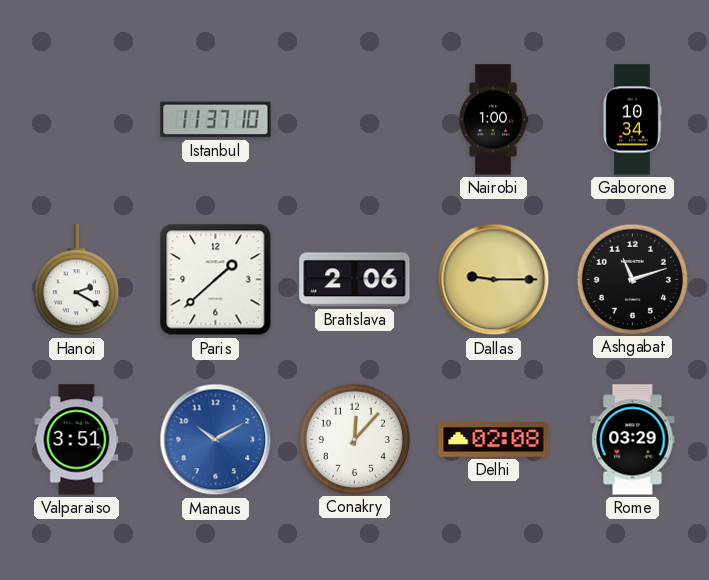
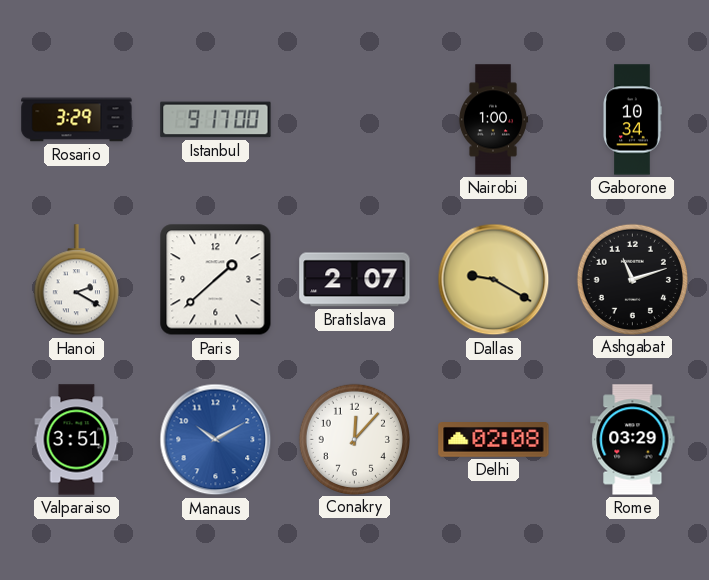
Rosario: none -> 3:29
Istanbul: 11:37 -> 9:17
Bratislava: 2:06 -> 2:07
Dallas: 9:15 -> 9:20
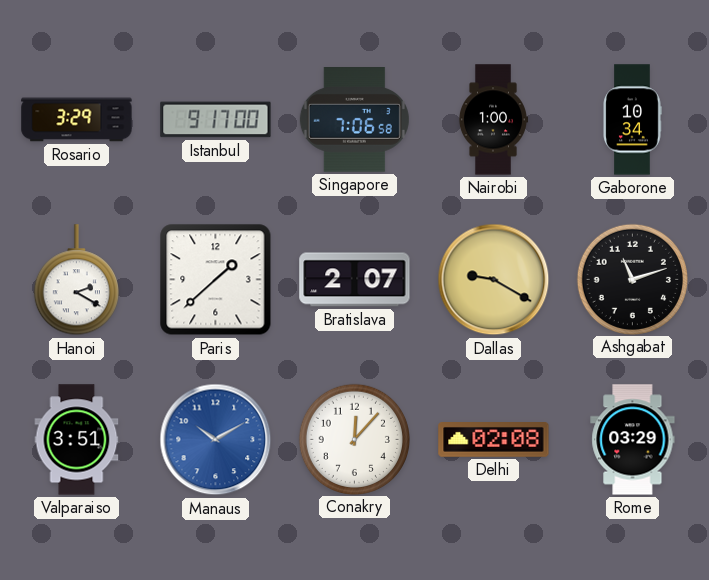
Singapore: none -> 7:06
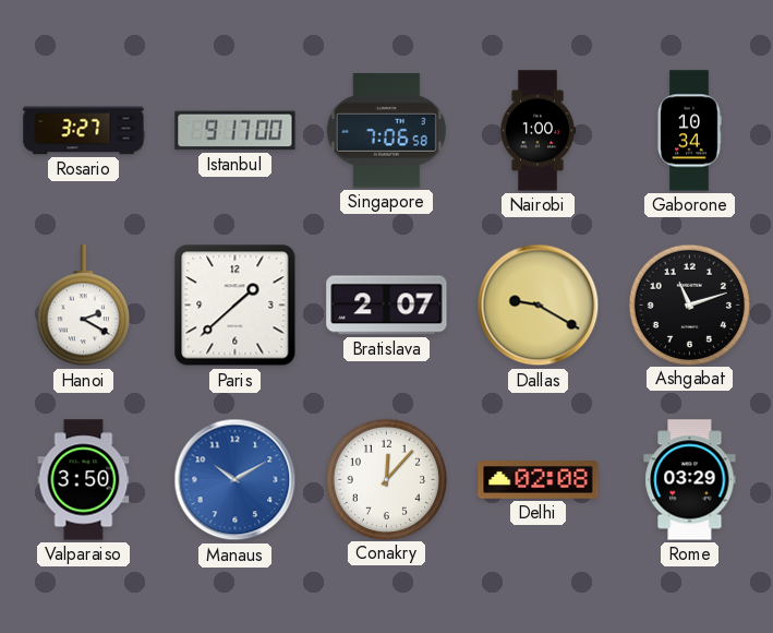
Rosario: 3:29 -> 3:27
Valparaiso: 3:51 -> 3:50
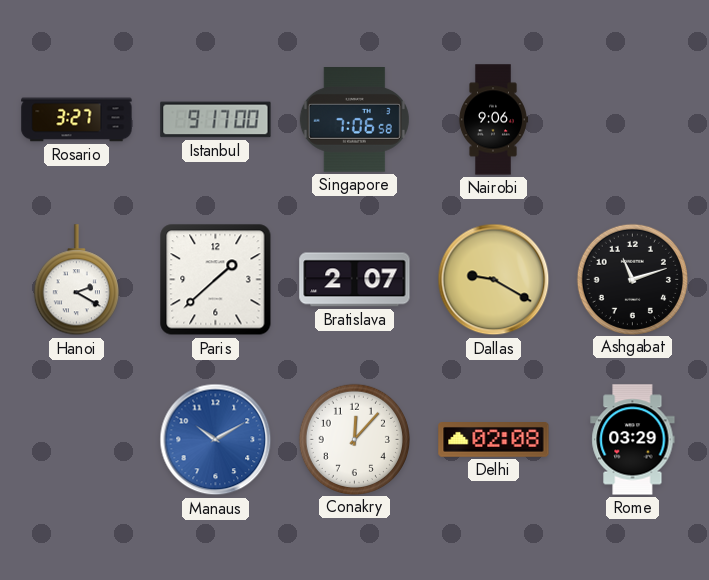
Nairobi: 1:00 -> 9:06
Gaborone: 10:34 -> none
Valparaiso: 3:50 -> none
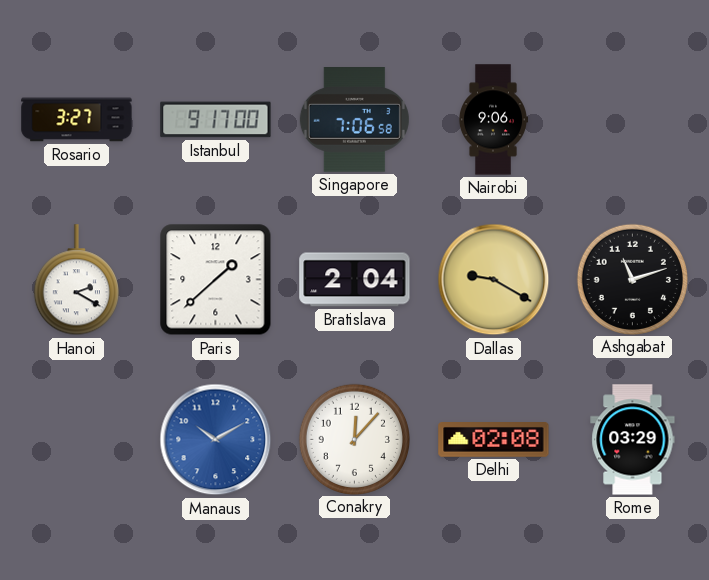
Bratislava: 2:07 -> 2:04
